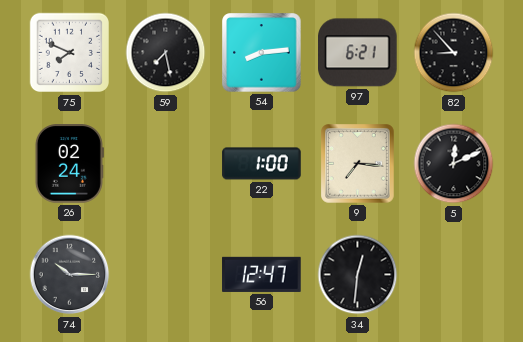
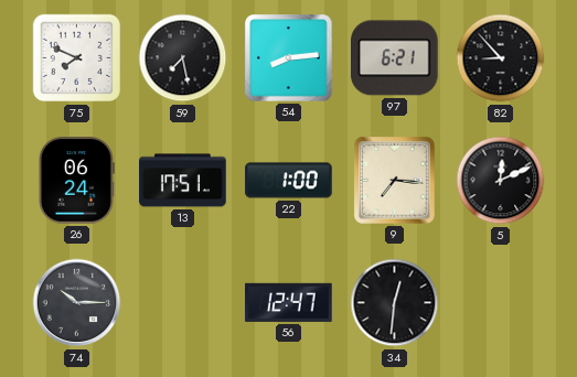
26: 02:24 -> 06:24
13: none -> 17:51
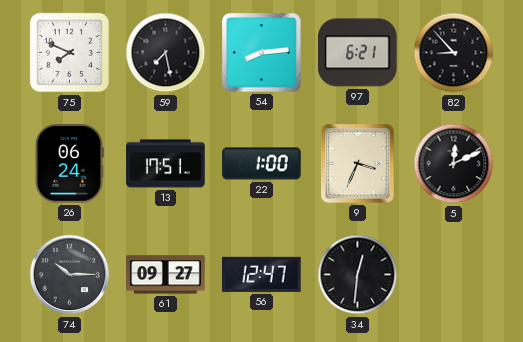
9: 7:16 -> 3:34
61: none -> 09:27
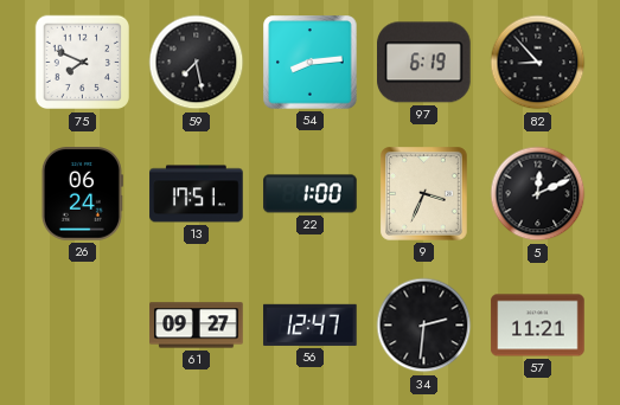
97: 6:21 -> 6:19
74: 10:15 -> none
34: 12:31 -> 2:31
57: none -> 11:21
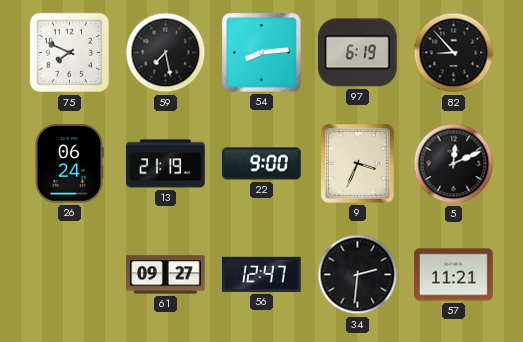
13: 17:51 -> 21:19
22: 1:00 -> 9:00
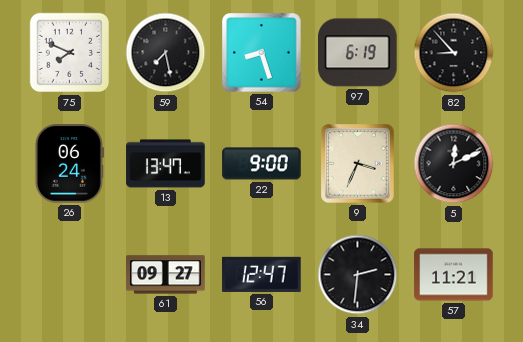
54: 8:14 -> 8:27
13: 21:19 -> 13:47
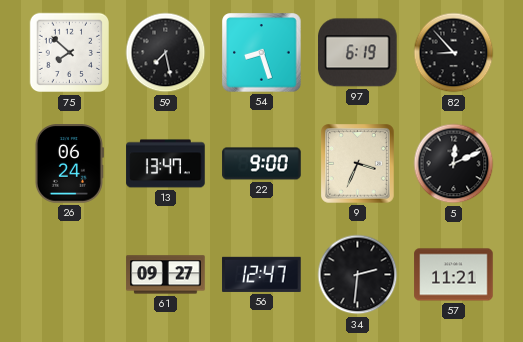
75: 7:49 -> 7:52
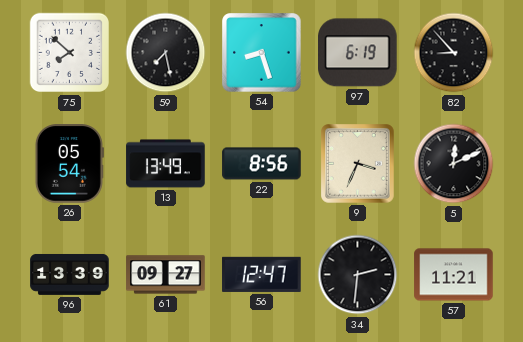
26: 06:24 -> 05:54
13: 13:47 -> 13:49
22: 9:00 -> 8:56
96: none -> 13:39
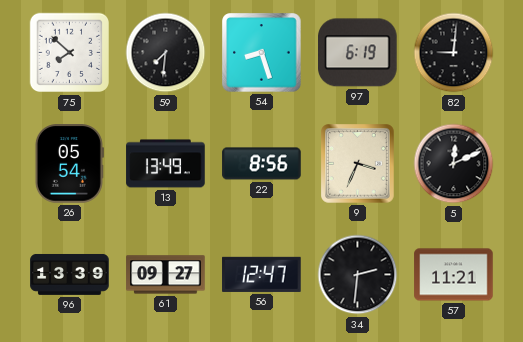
59: 7:28 -> 7:31
82: 8:53 -> 9:01
